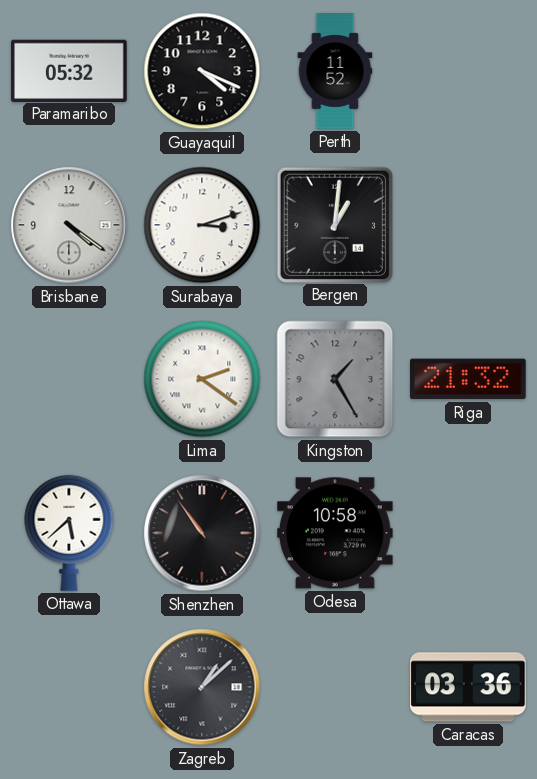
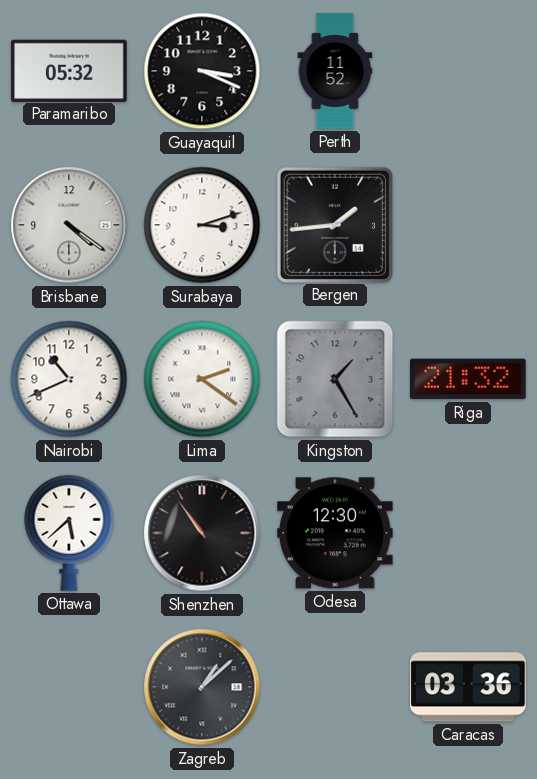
Guayaquil: 4:19 -> 3:19
Bergen: 1:01 -> 1:44
Nairobi: none -> 10:41
Odesa: 10:58 -> 12:30
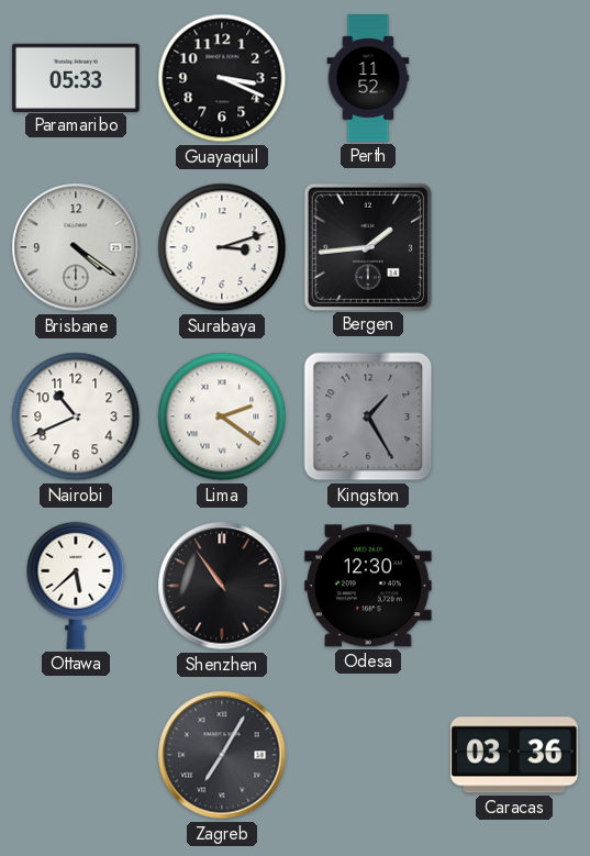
Paramaribo: 05:32 -> 05:33
Riga: 21:32 -> none
Zagreb: 1:08 -> 7:05
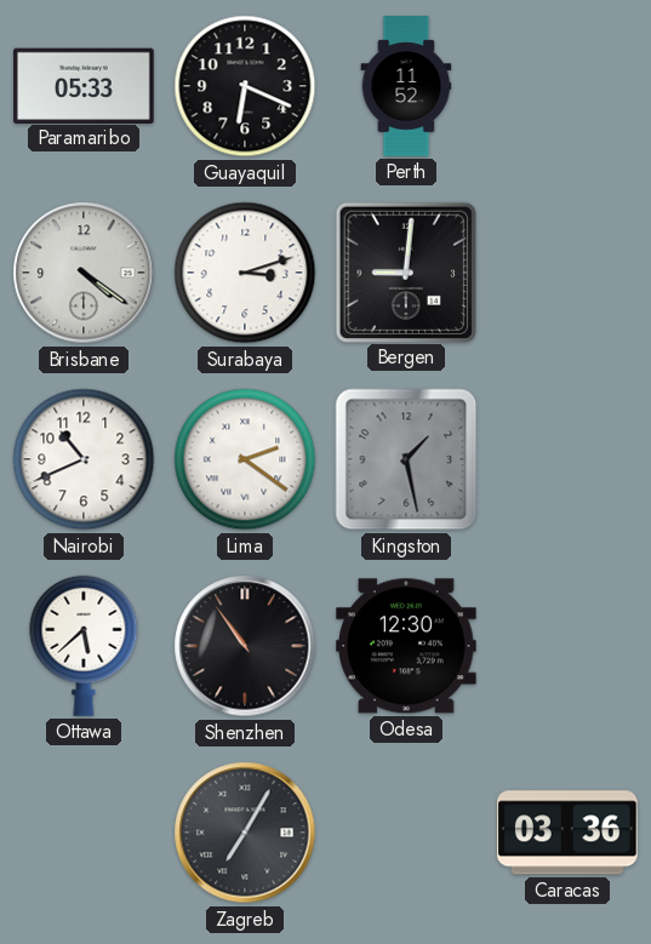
Guayaquil: 3:19 -> 6:19
Bergen: 1:44 -> 9:01
Kingston: 1:25 -> 1:28
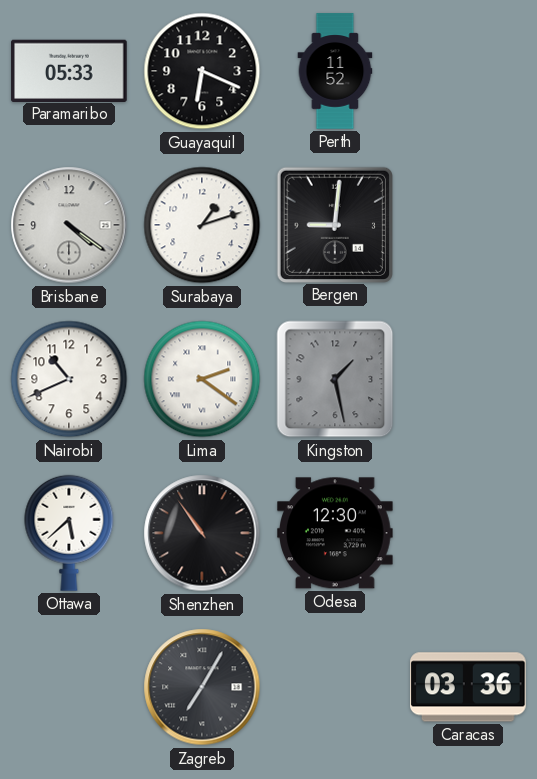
Surabaya: 3:12 -> 1:12
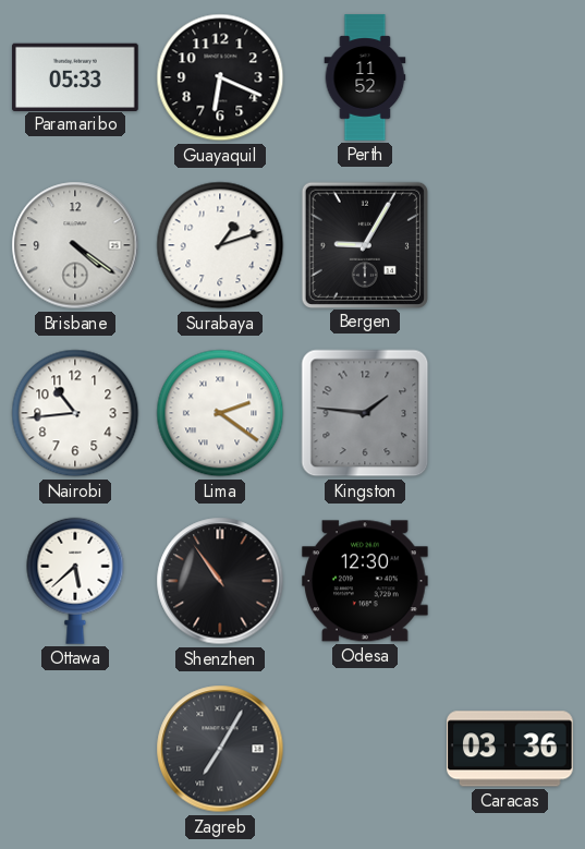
Bergen: 9:01 -> 9:05
Nairobi: 10:41 -> 10:44
Kingston: 1:28 -> 1:46
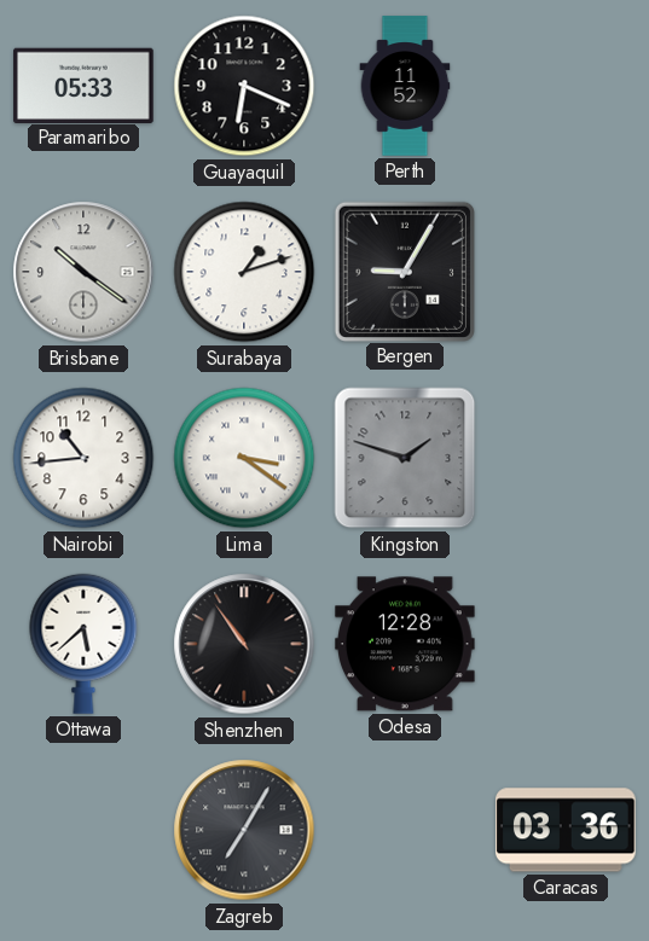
Brisbane: 4:21 -> 10:21
Lima: 2:21 -> 3:21
Kingston: 1:46 -> 1:48
Odesa: 12:30 -> 12:28
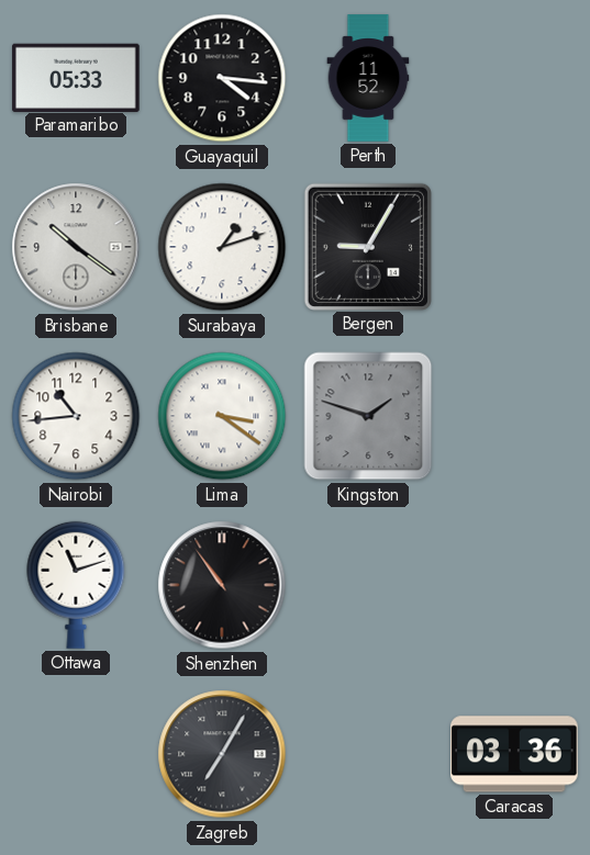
Guayaquil: 6:19 -> 4:16
Ottawa: 5:38 -> 11:12
Odesa: 12:28 -> none
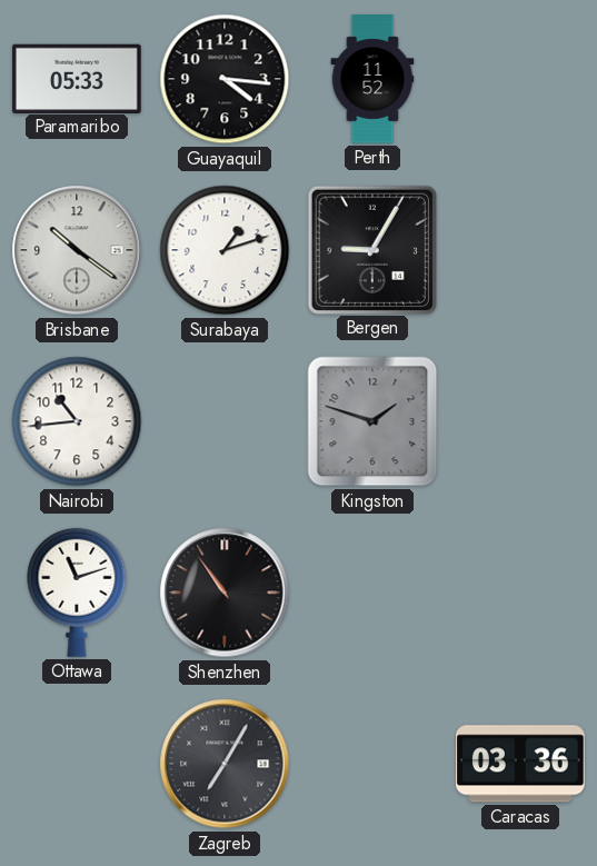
Lima: 3:21 -> none
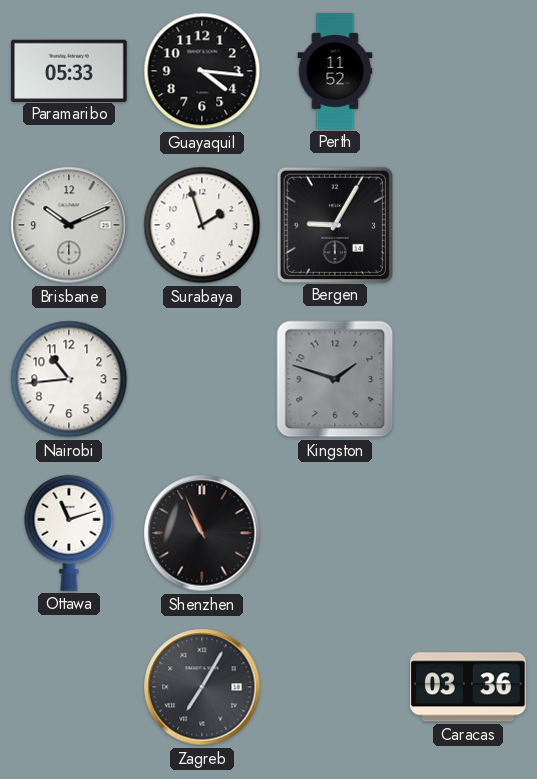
Brisbane: 10:21 -> 10:11
Surabaya: 1:12 -> 1:57
Shenzhen: 10:54 -> 10:56
